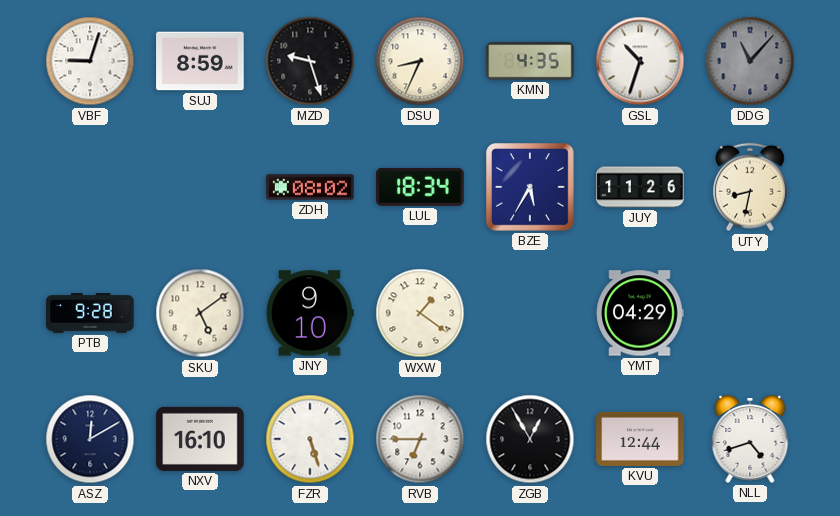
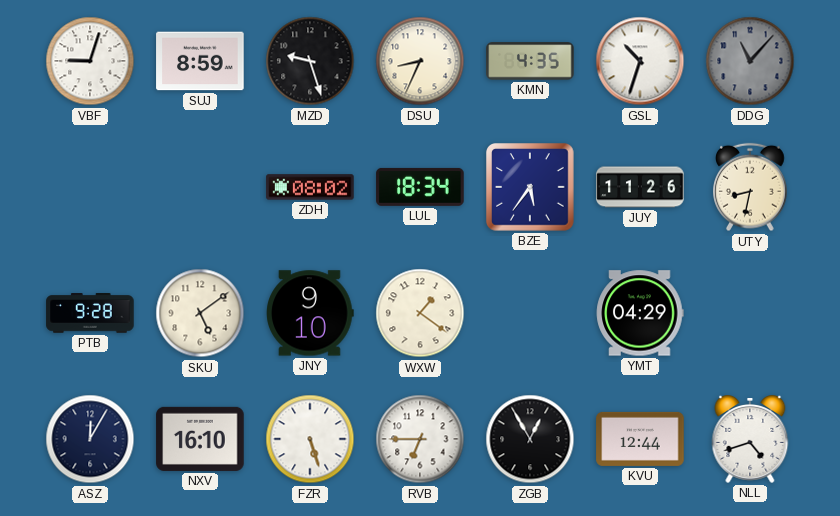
BZE: 5:35 -> 5:36
ASZ: 12:10 -> 12:05
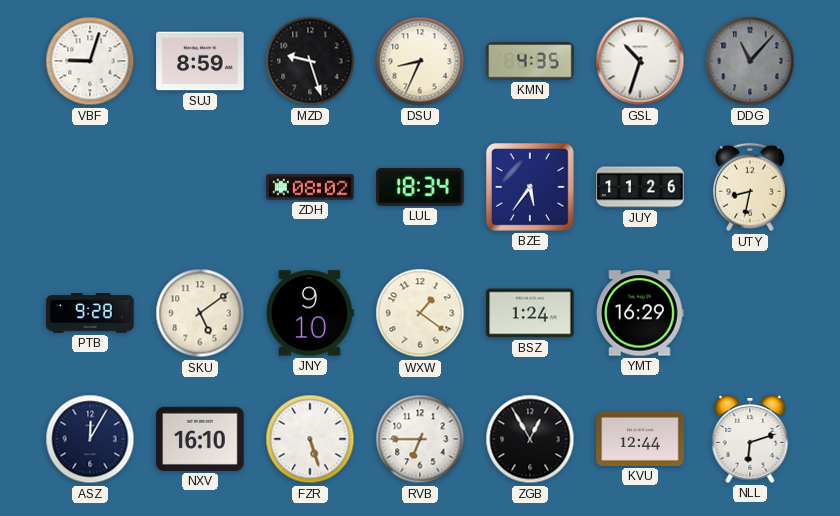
BSZ: none -> 1:24
YMT: 04:29 -> 16:29
NLL: 4:42 -> 6:12
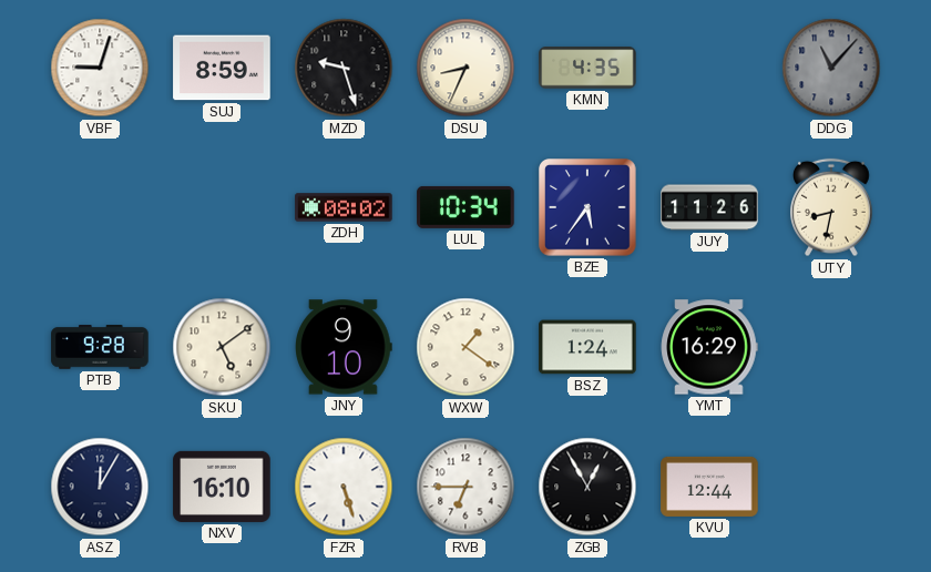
GSL: 10:33 -> none
LUL: 18:34 -> 10:34
NLL: 6:12 -> none
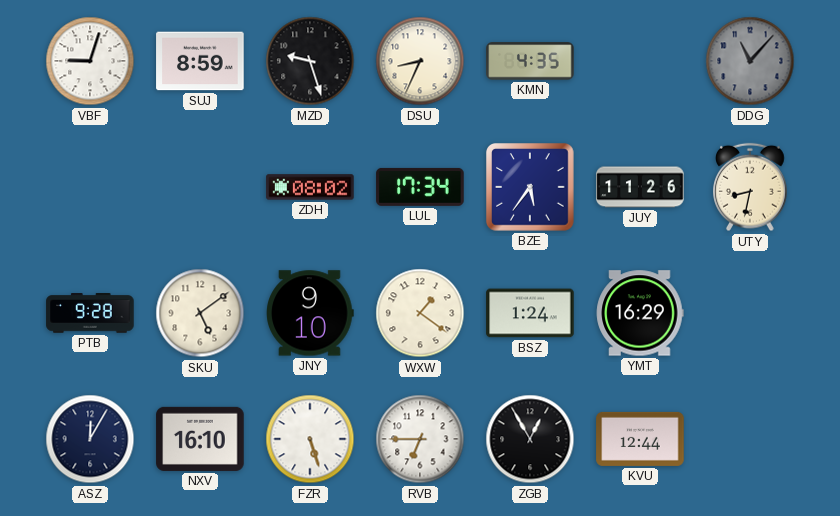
LUL: 10:34 -> 17:34
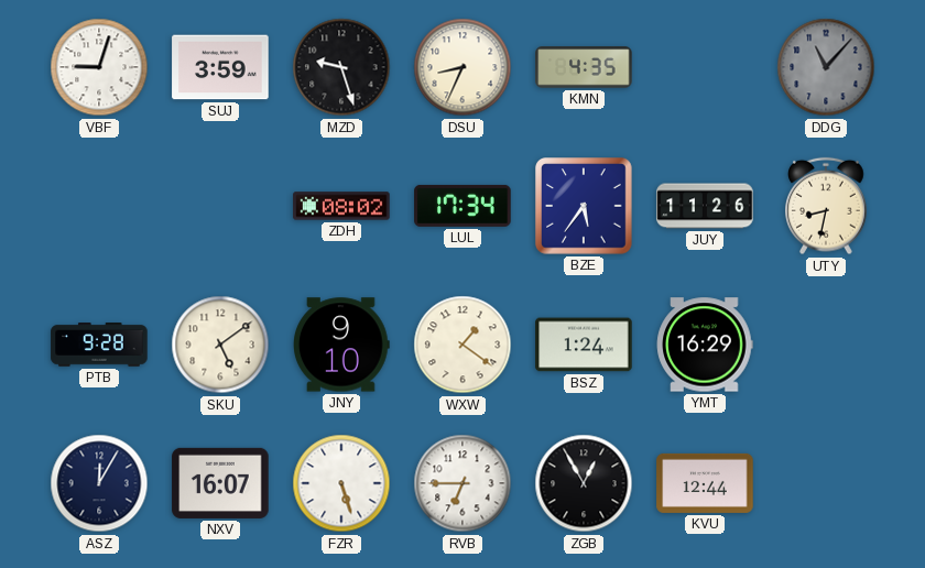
SUJ: 8:59 -> 3:59
NXV: 16:10 -> 16:07
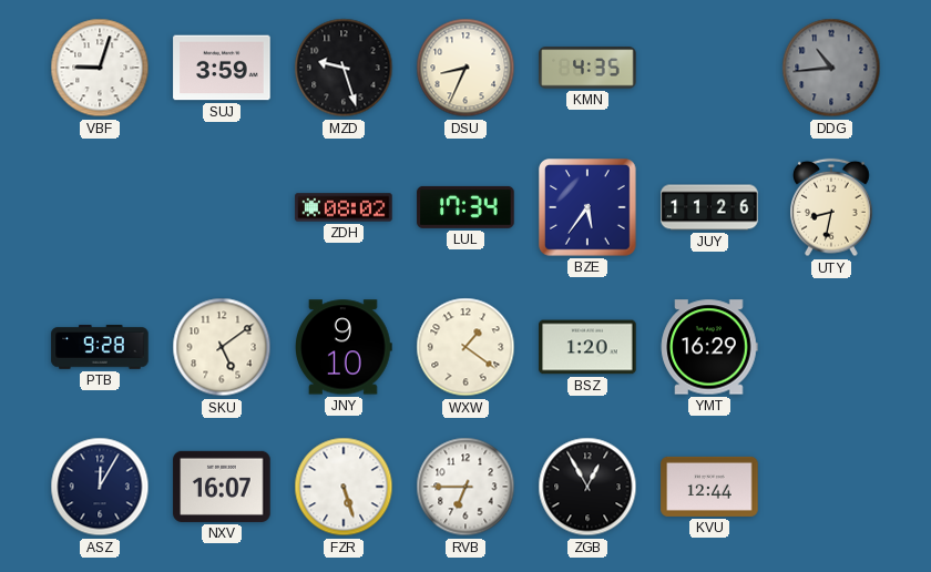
DDG: 11:07 -> 10:44
BSZ: 1:24 -> 1:20
